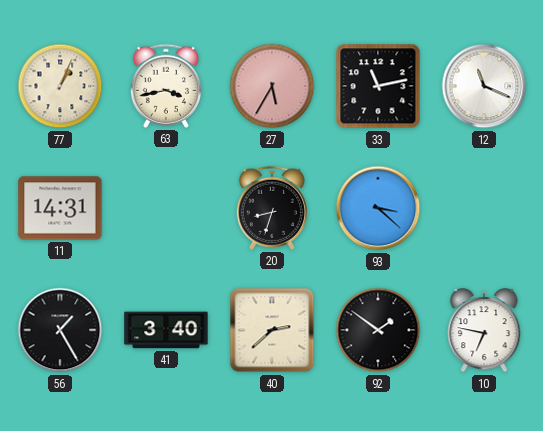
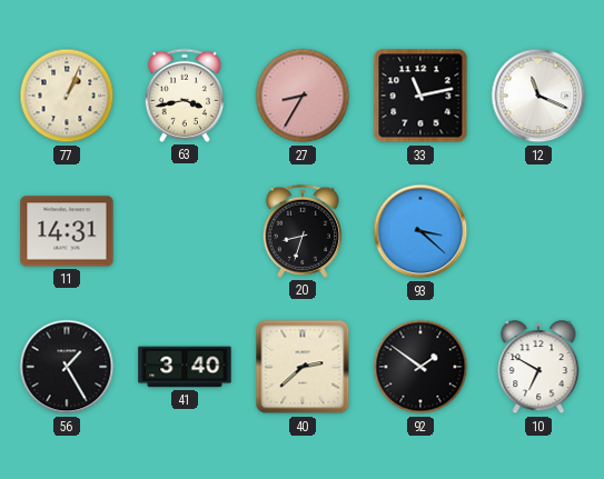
27: 5:35 -> 8:35
10: 6:47 -> 6:50
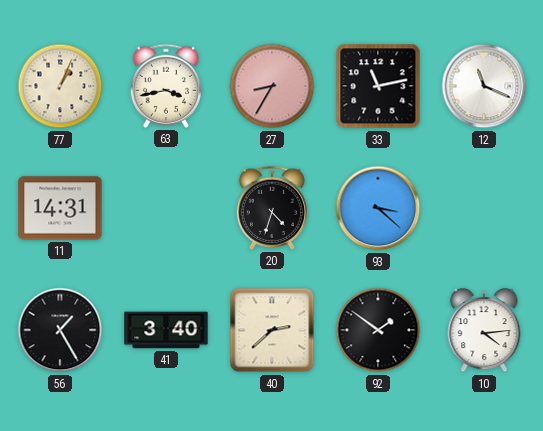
20: 8:33 -> 4:33
10: 6:50 -> 4:14
